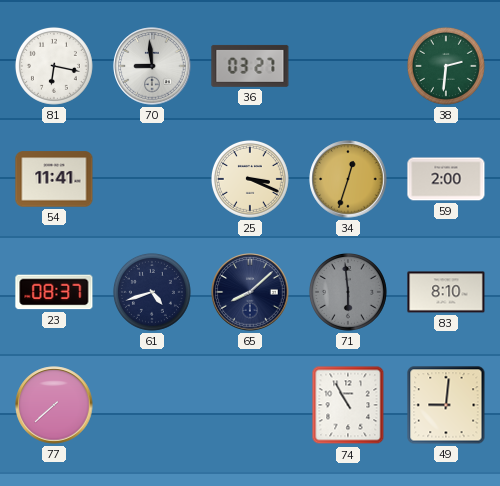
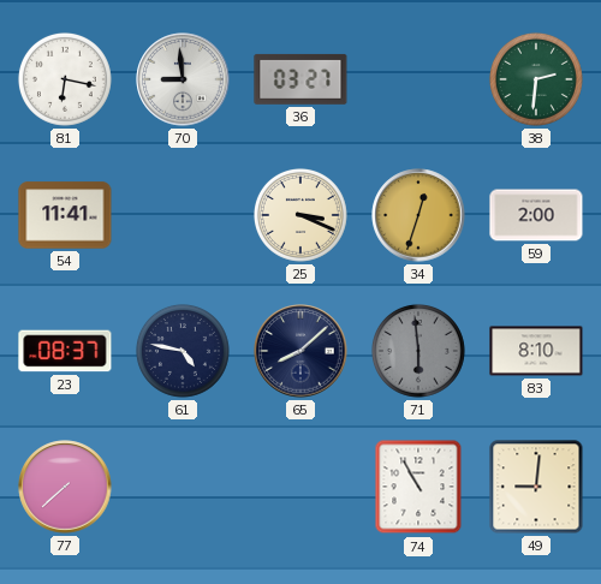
61: 4:42 -> 4:47
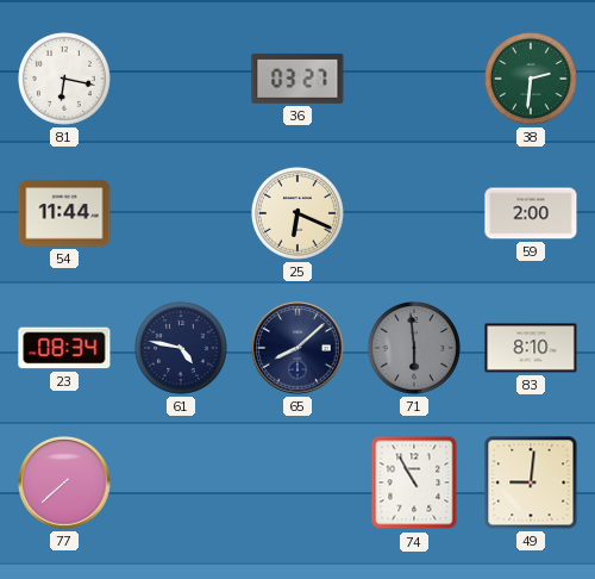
70: 8:59 -> none
54: 11:41 -> 11:44
25: 3:19 -> 6:19
34: 12:33 -> none
23: 08:37 -> 08:34
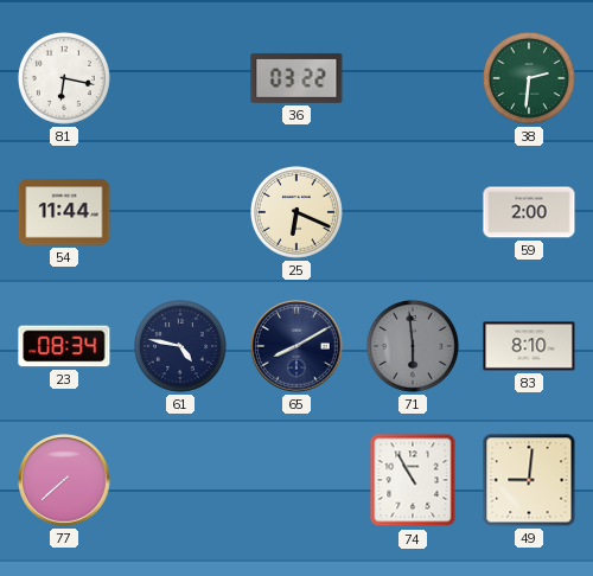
36: 03:27 -> 03:22
65: 8:08 -> 8:10
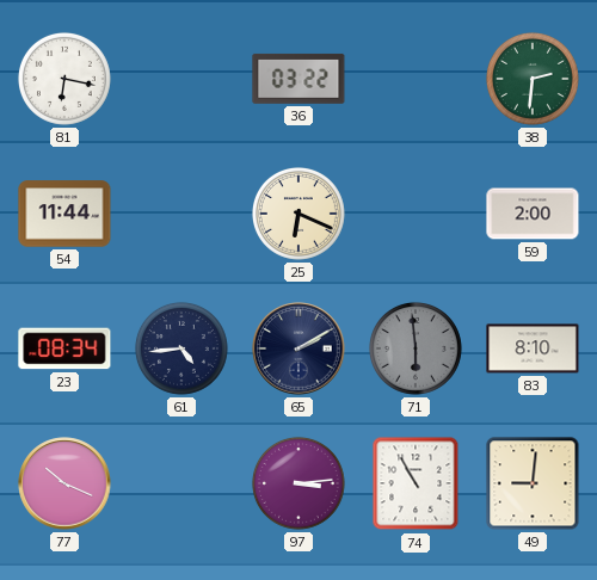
61: 4:47 -> 4:44
65: 8:10 -> 2:10
77: 7:38 -> 10:19
97: none -> 3:14
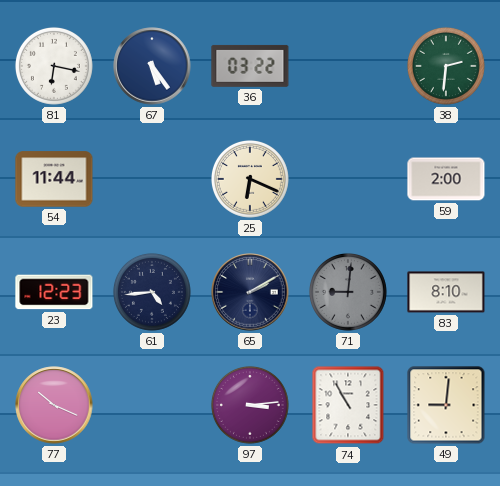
67: none -> 5:24
23: 08:34 -> 12:23
71: 5:59 -> 9:01
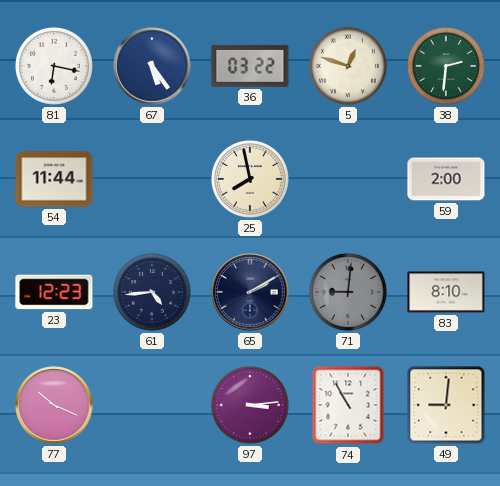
5: none -> 12:48
25: 6:19 -> 7:58
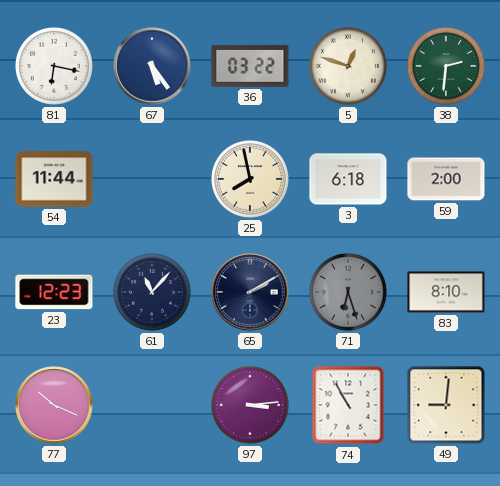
3: none -> 6:18
61: 4:44 -> 11:07
71: 9:01 -> 6:27
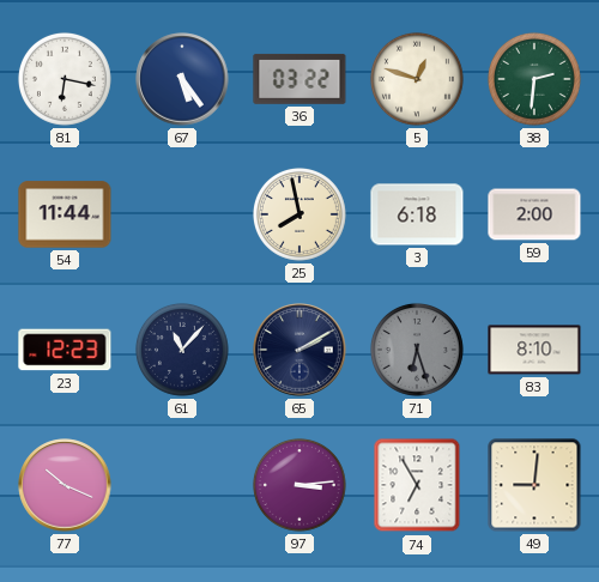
74: 10:55 -> 6:55
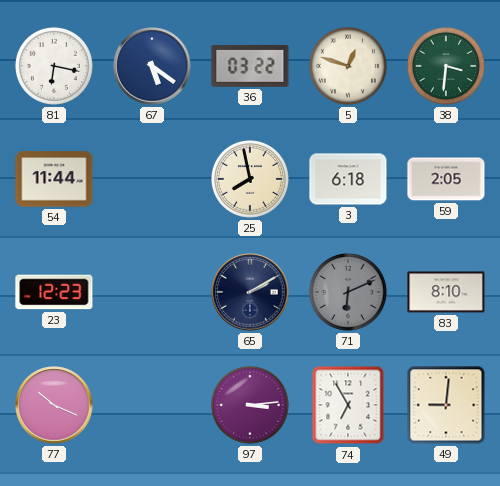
67: 5:24 -> 5:21
38: 2:31 -> 3:31
59: 2:00 -> 2:05
61: 11:07 -> none
71: 6:27 -> 6:11
